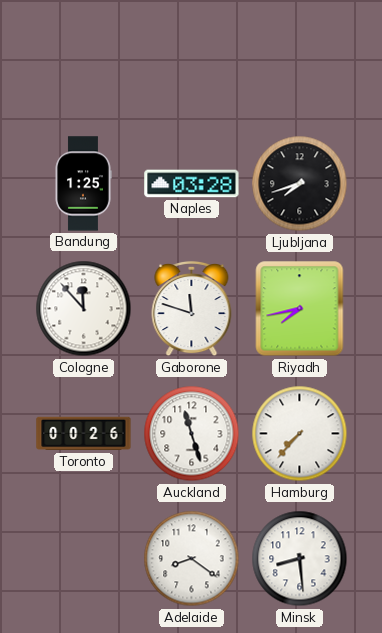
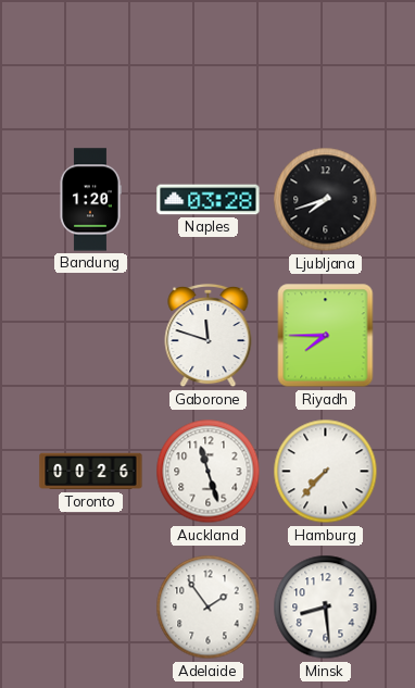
Bandung: 1:25 -> 1:20
Cologne: 11:53 -> none
Riyadh: 7:43 -> 7:45
Adelaide: 8:21 -> 1:54
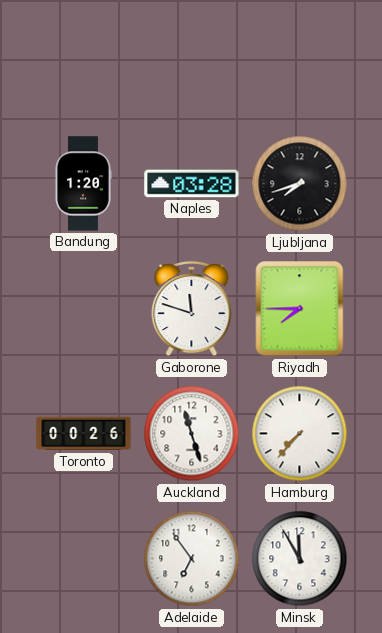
Adelaide: 1:54 -> 6:54
Minsk: 8:29 -> 11:55
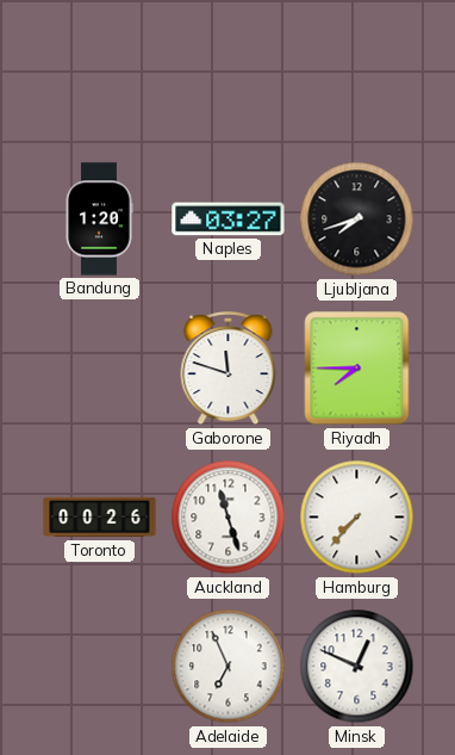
Naples: 03:28 -> 03:27
Adelaide: 6:54 -> 6:56
Minsk: 11:55 -> 12:49
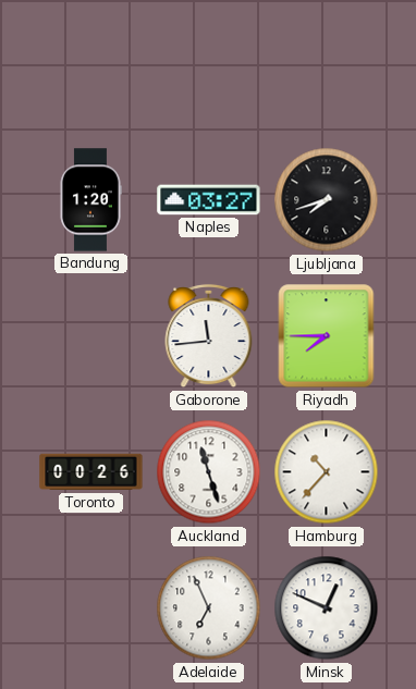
Gaborone: 11:48 -> 11:44
Hamburg: 7:37 -> 10:37
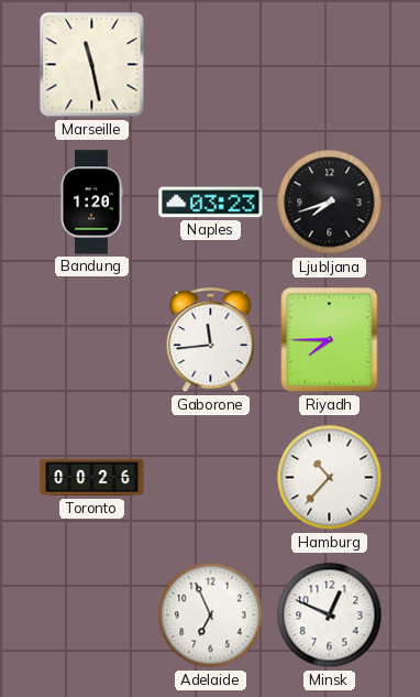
Marseille: none -> 11:28
Naples: 03:27 -> 03:23
Auckland: 11:27 -> none
